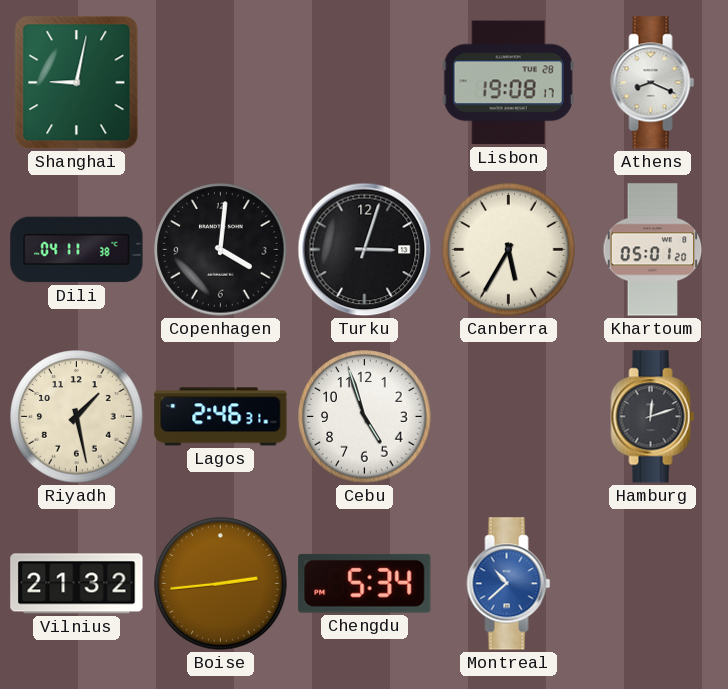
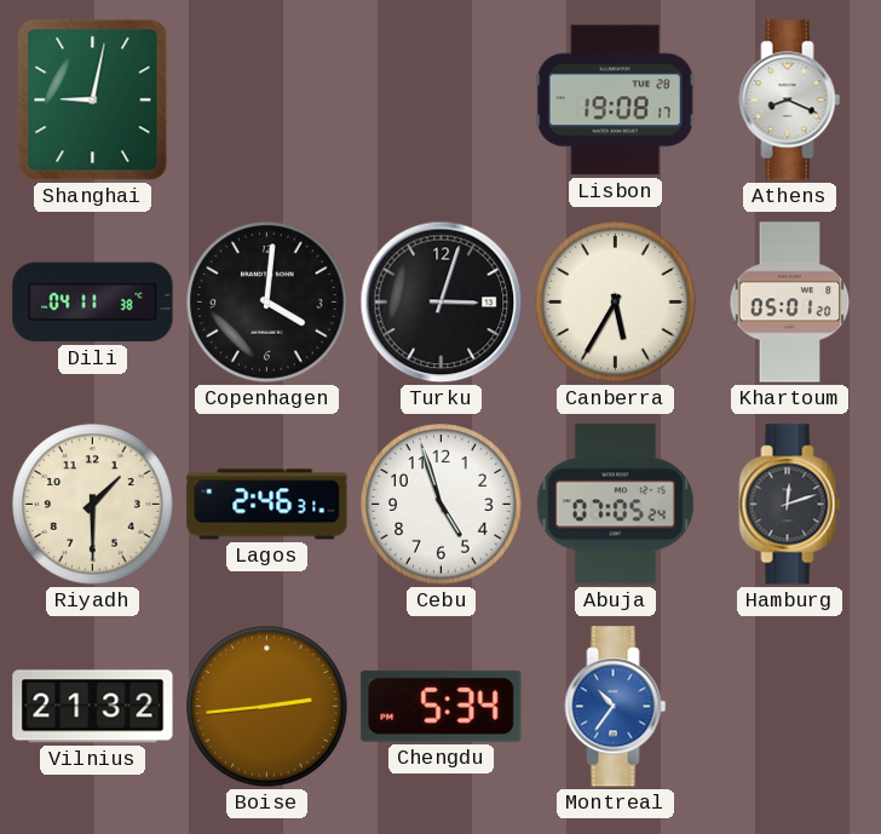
Riyadh: 1:28 -> 1:30
Abuja: none -> 07:05
Montreal: 10:38 -> 10:36
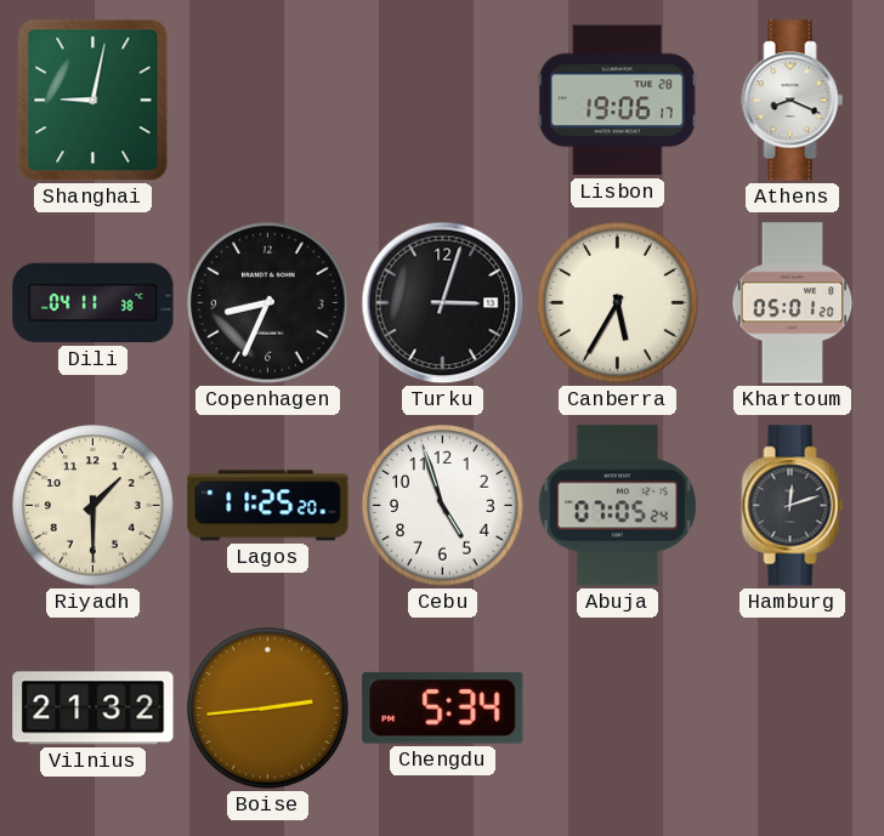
Lisbon: 19:08 -> 19:06
Copenhagen: 4:01 -> 8:34
Lagos: 2:46 -> 11:25
Montreal: 10:36 -> none
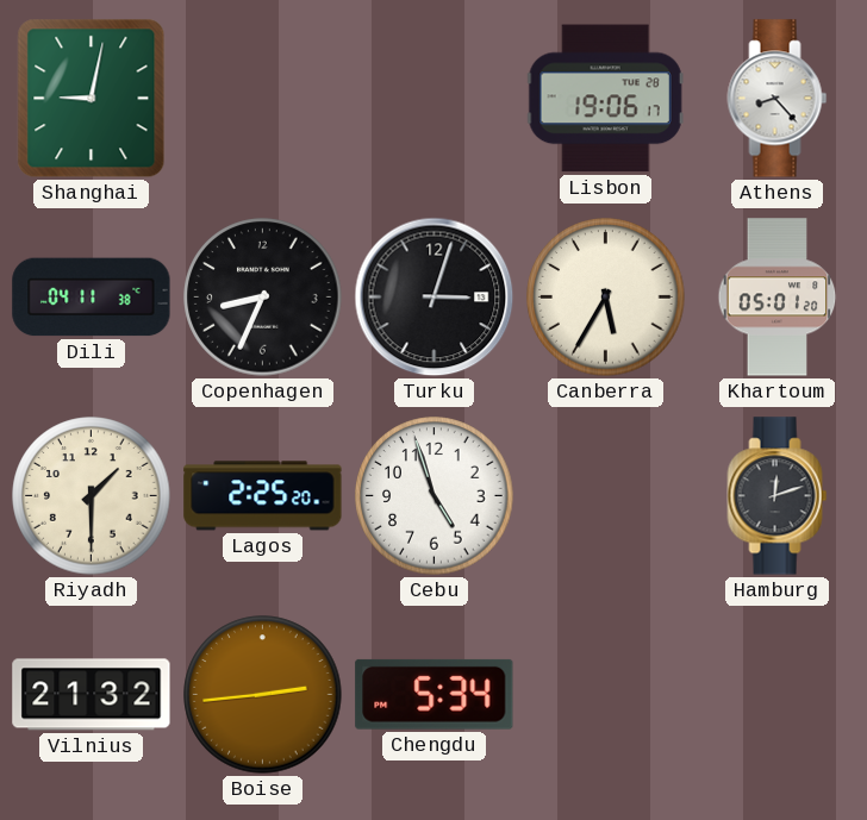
Athens: 8:19 -> 8:23
Lagos: 11:25 -> 2:25
Abuja: 07:05 -> none
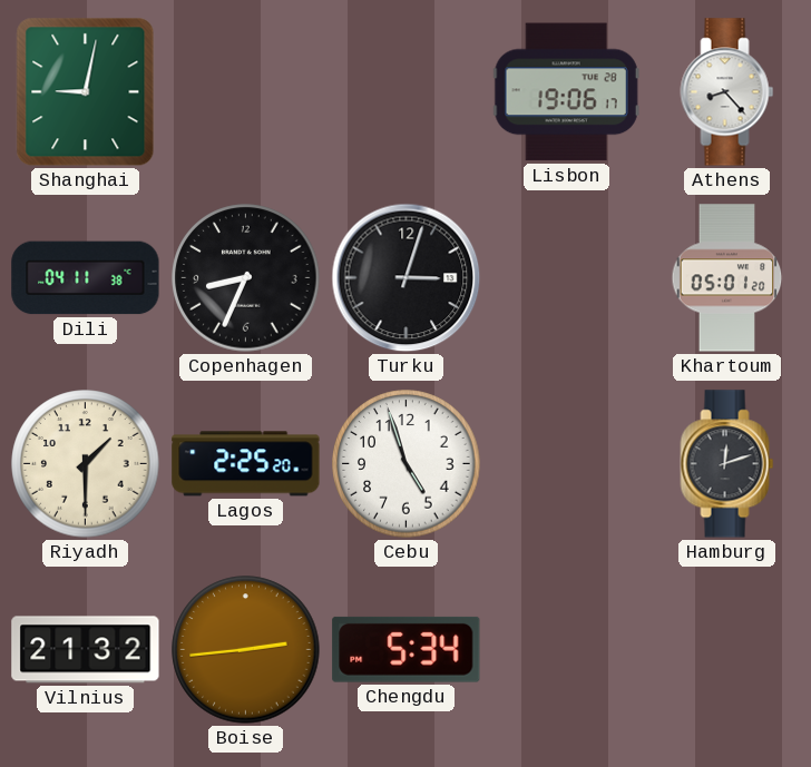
Canberra: 5:35 -> none
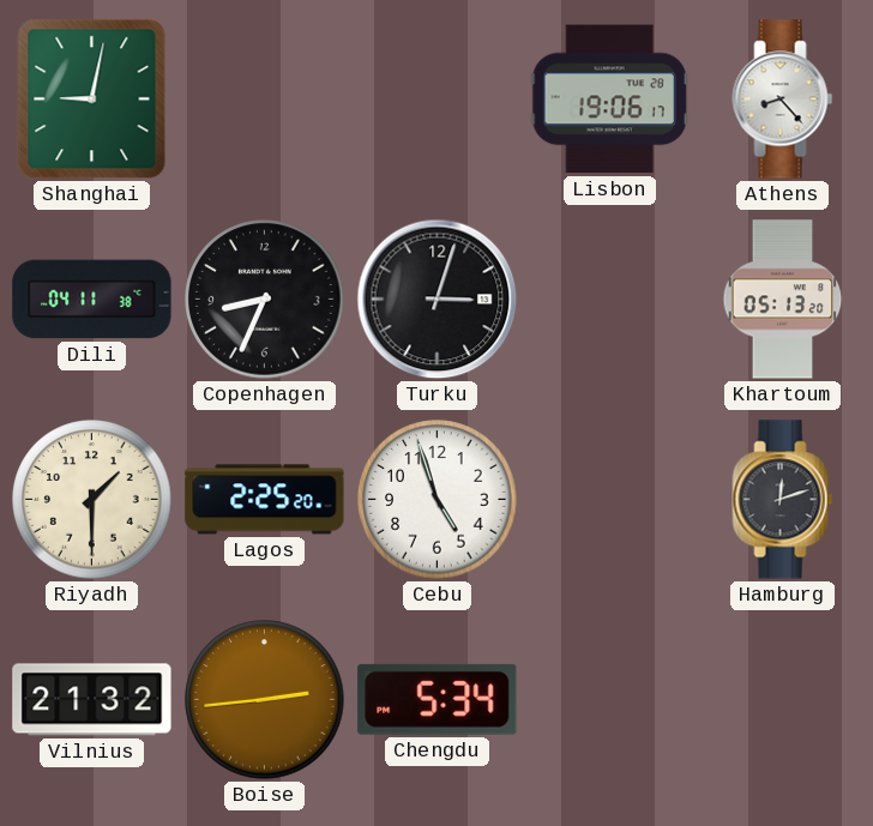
Khartoum: 05:01 -> 05:13
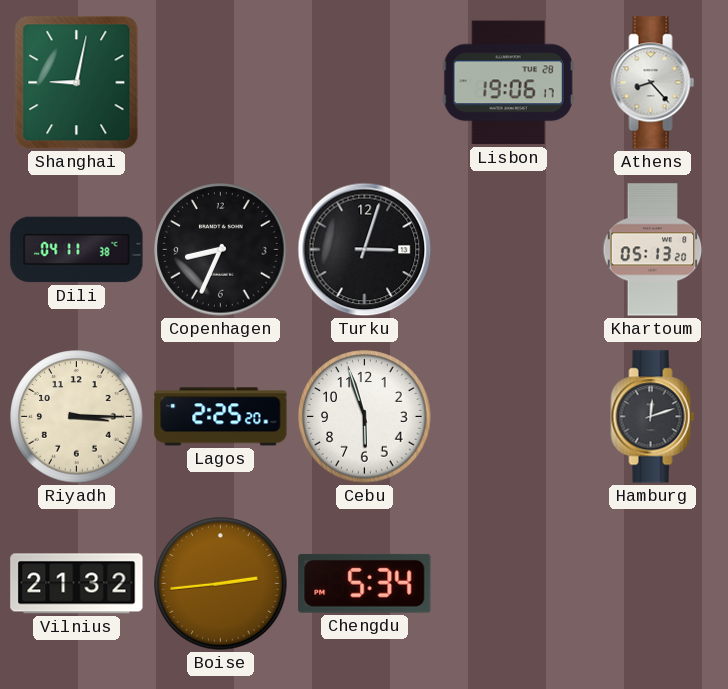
Riyadh: 1:30 -> 3:15
Cebu: 4:57 -> 5:57
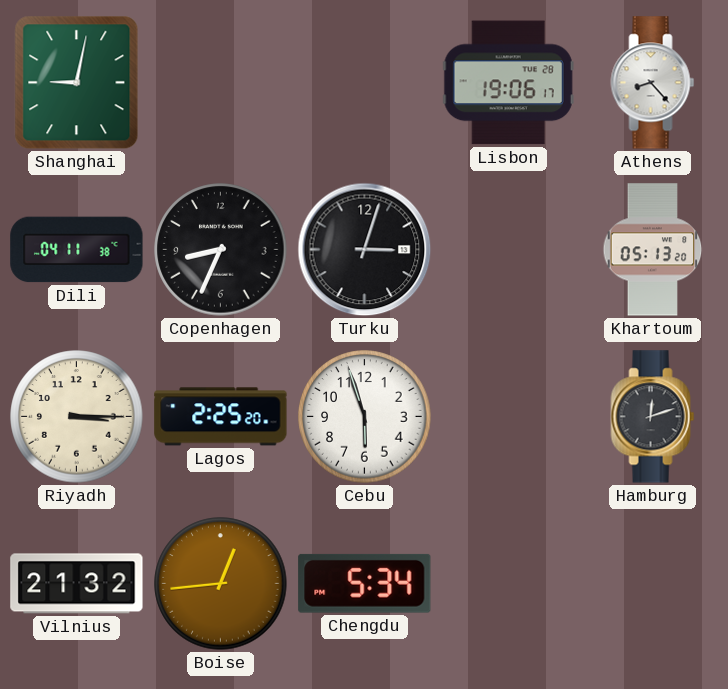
Boise: 2:44 -> 12:44
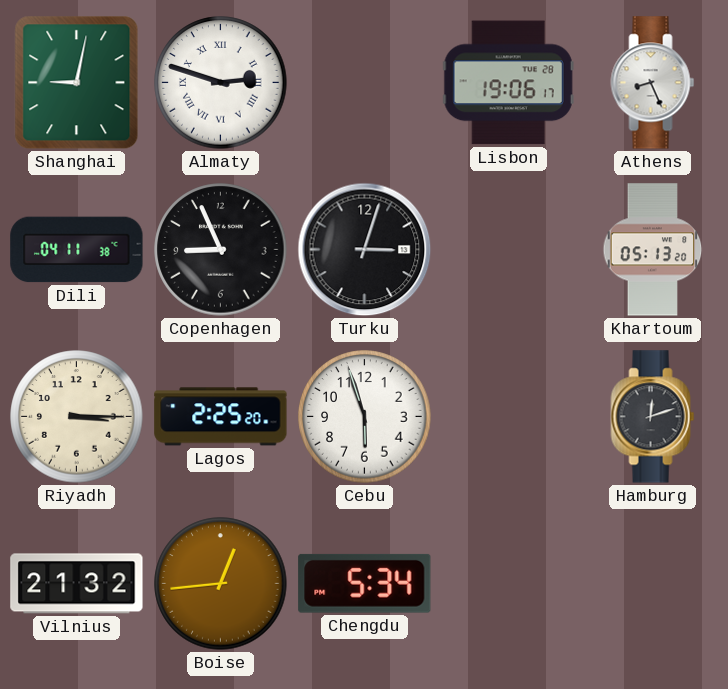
Almaty: none -> 2:48
Athens: 8:23 -> 8:26
Copenhagen: 8:34 -> 8:56
